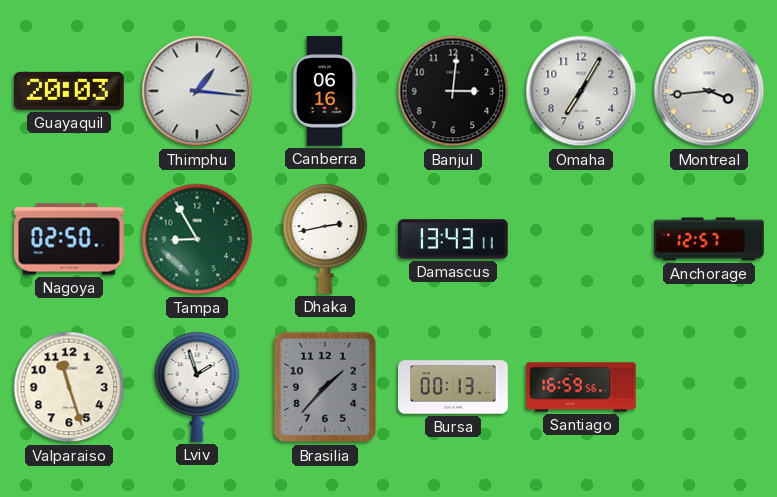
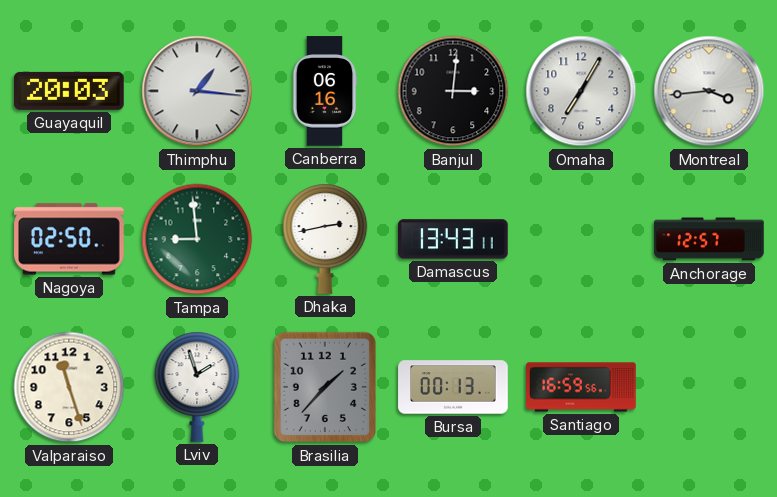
Tampa: 8:55 -> 8:59
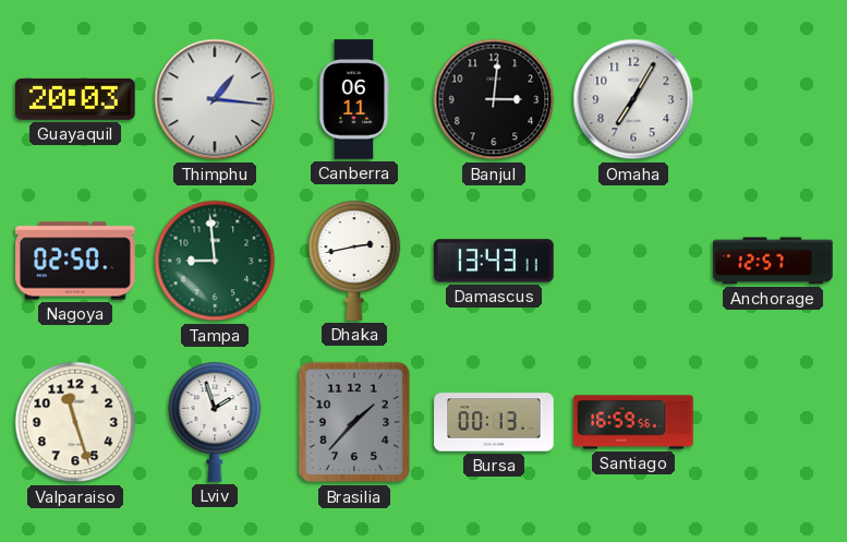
Canberra: 06:16 -> 06:11
Montreal: 3:44 -> none
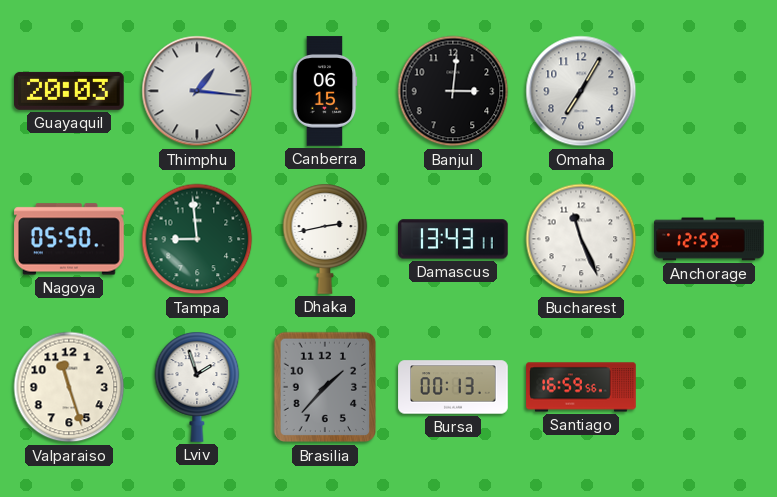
Canberra: 06:11 -> 06:15
Nagoya: 02:50 -> 05:50
Bucharest: none -> 11:26
Anchorage: 12:57 -> 12:59
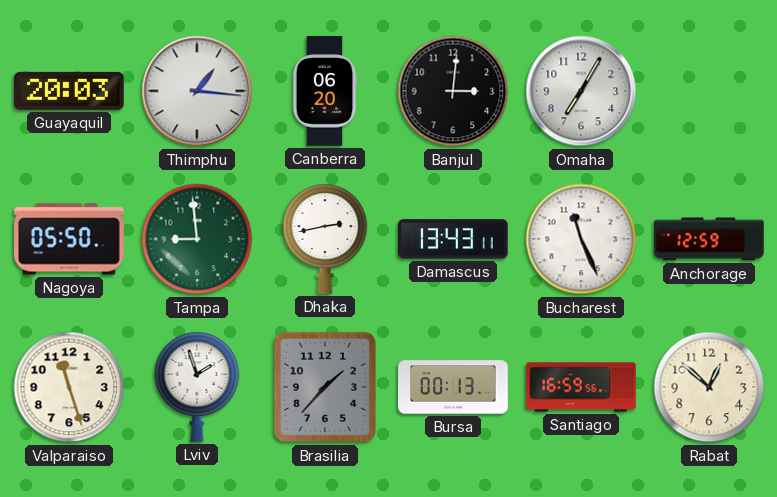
Canberra: 06:15 -> 06:20
Rabat: none -> 12:52
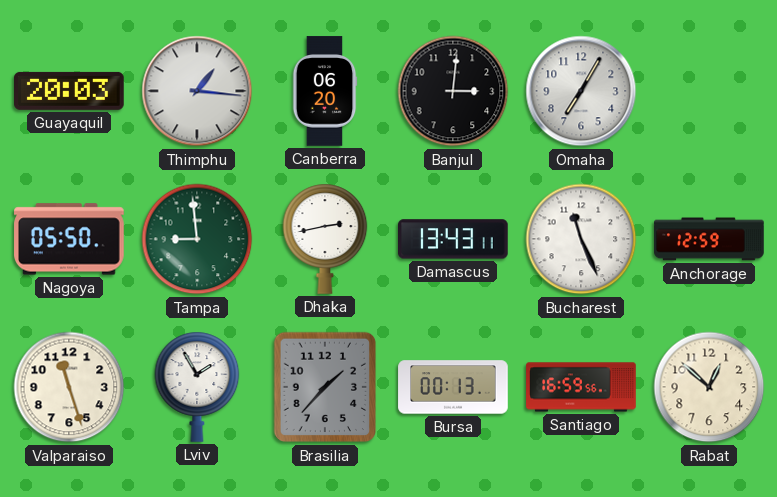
Lviv: 1:57 -> 1:55
